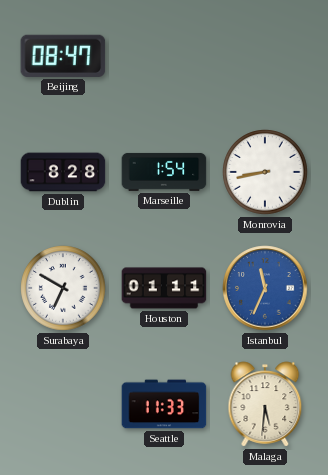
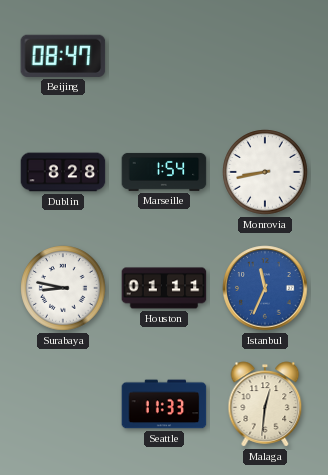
Surabaya: 6:50 -> 8:47
Malaga: 5:31 -> 12:31
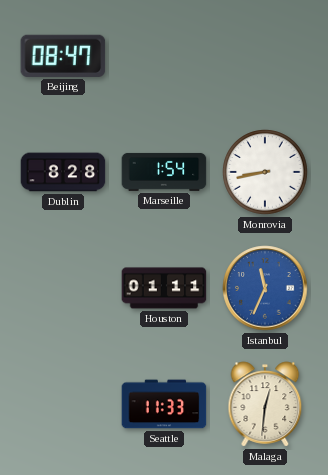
Surabaya: 8:47 -> none
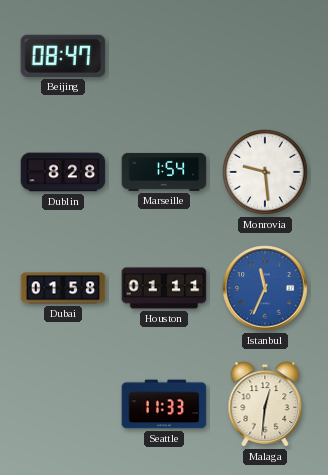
Monrovia: 8:43 -> 9:29
Dubai: none -> 01:58
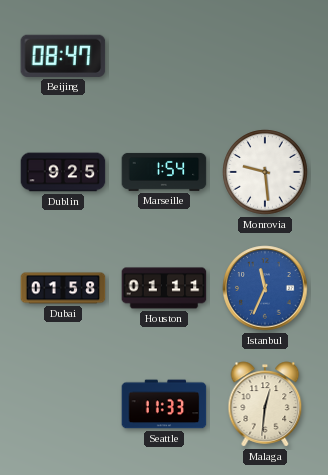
Dublin: 8:28 -> 9:25
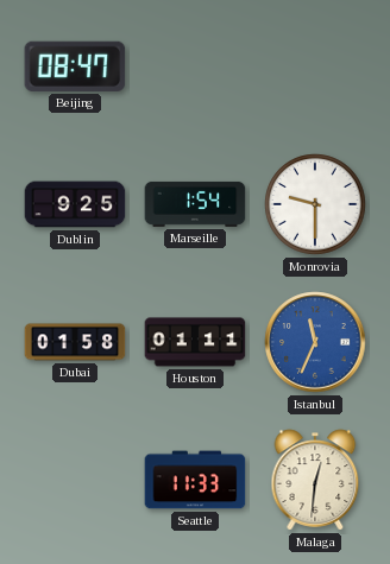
Monrovia: 9:29 -> 9:30
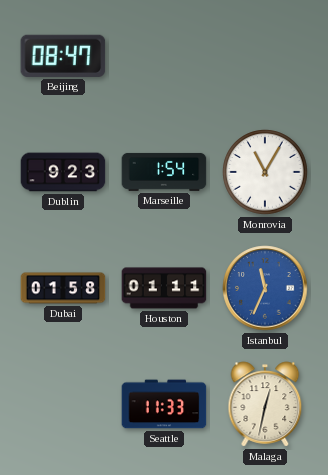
Dublin: 9:25 -> 9:23
Monrovia: 9:30 -> 11:05
Malaga: 12:31 -> 12:32
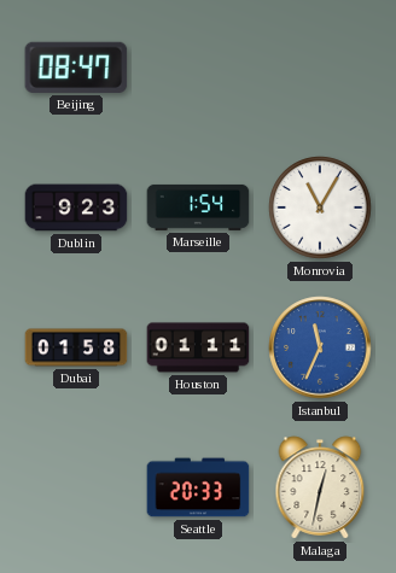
Seattle: 11:33 -> 20:33
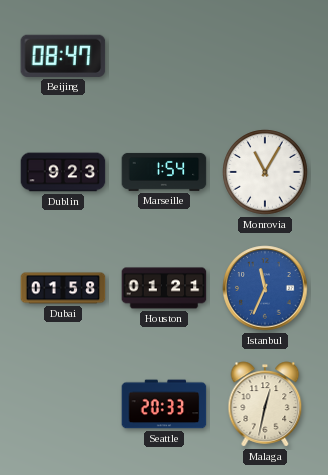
Houston: 01:11 -> 01:21
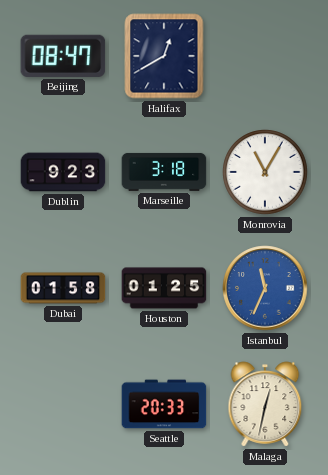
Halifax: none -> 12:40
Marseille: 1:54 -> 3:18
Houston: 01:21 -> 01:25
